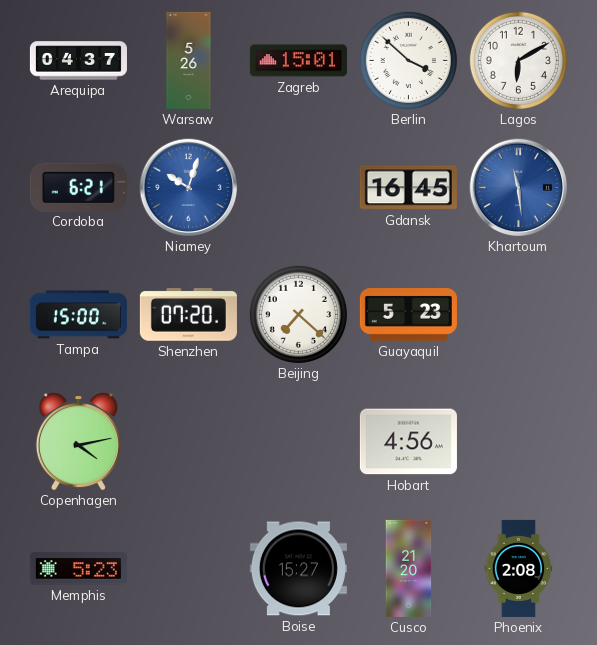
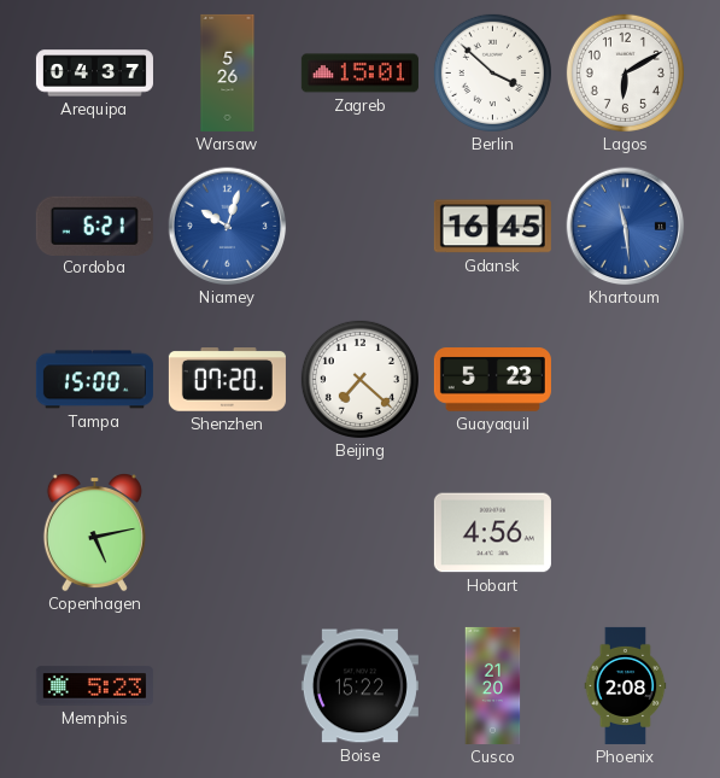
Copenhagen: 4:13 -> 5:13
Boise: 15:27 -> 15:22
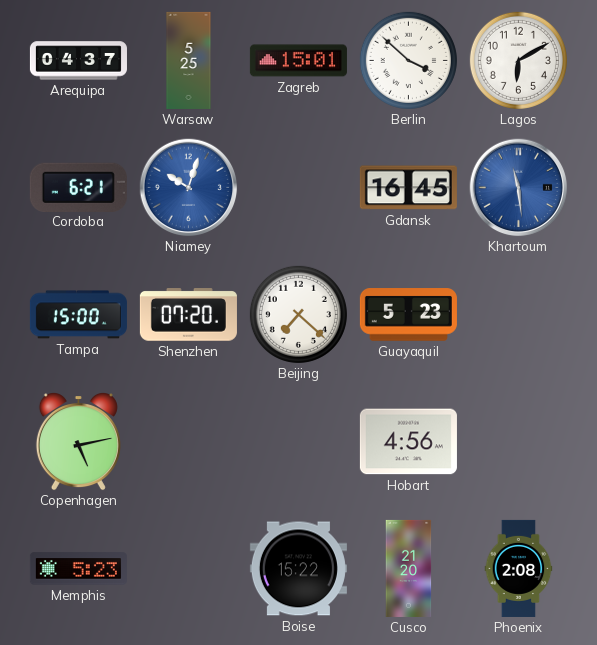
Warsaw: 5:26 -> 5:25
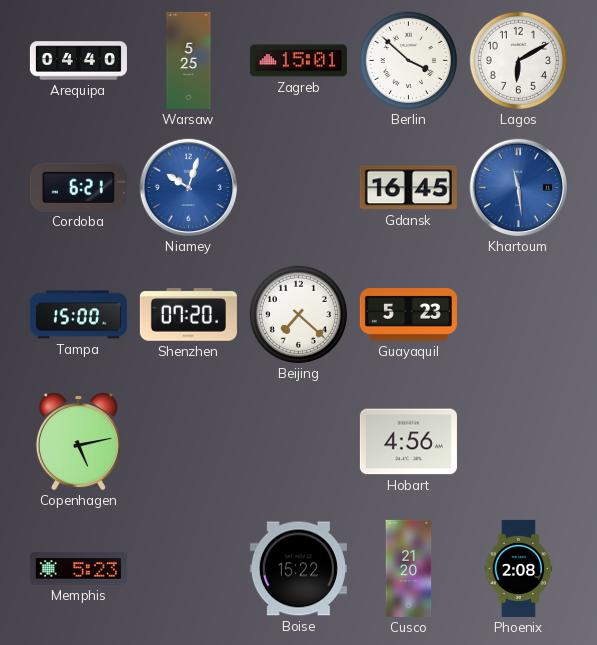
Arequipa: 04:37 -> 04:40
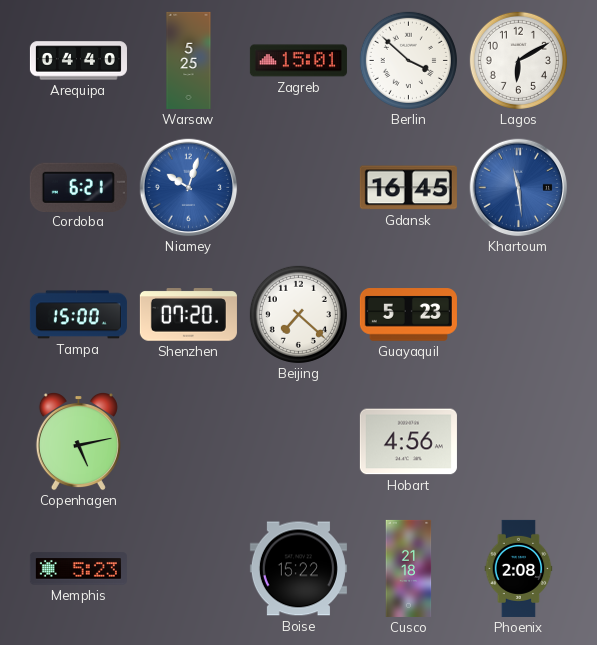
Cusco: 21:20 -> 21:18
